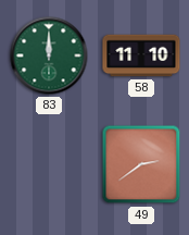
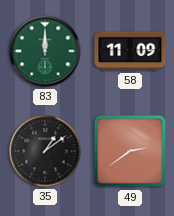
58: 11:10 -> 11:09
35: none -> 1:09
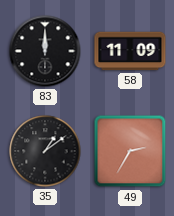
83 dial: green -> black
49: 2:39 -> 2:35
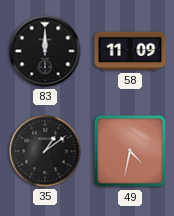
49: 2:35 -> 4:32
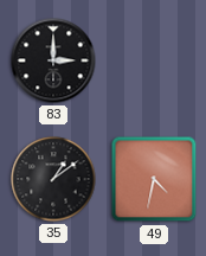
83: 12:00 -> 3:00
58: 11:09 -> none
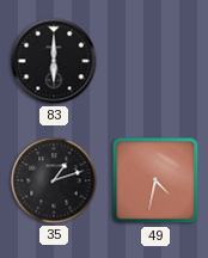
83: 3:00 -> 6:00
35: 1:09 -> 1:12
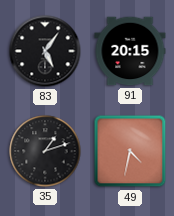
83: 6:00 -> 5:06
91: none -> 20:15
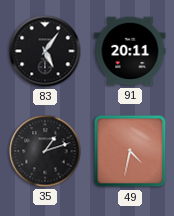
91: 20:15 -> 20:11
